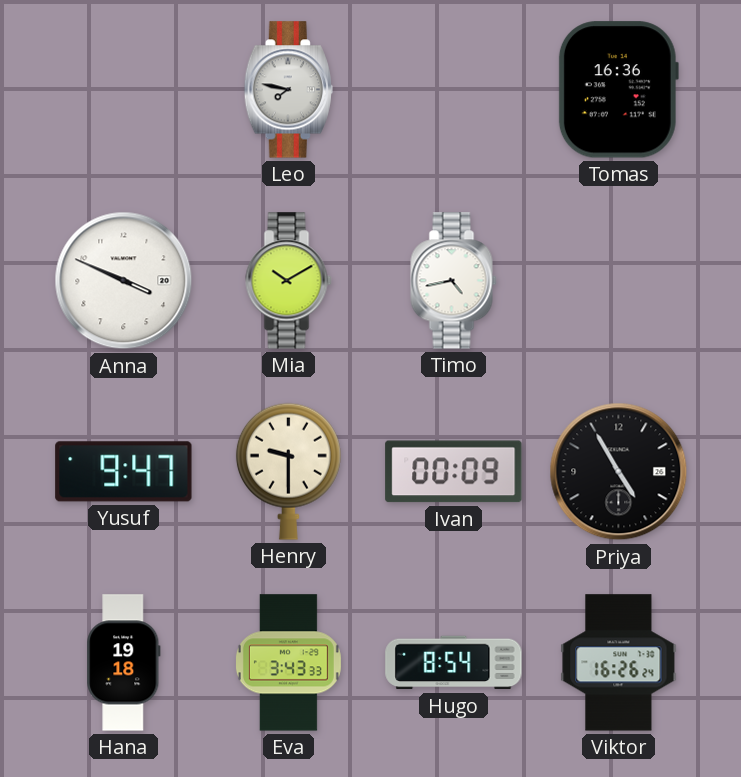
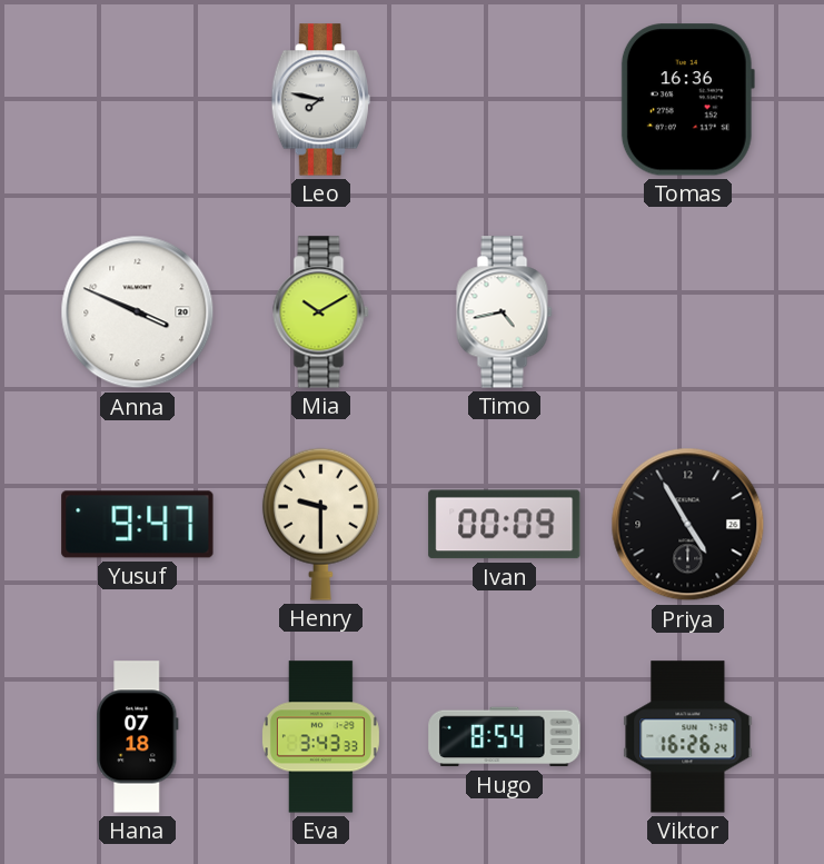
Hana: 19:18 -> 07:18
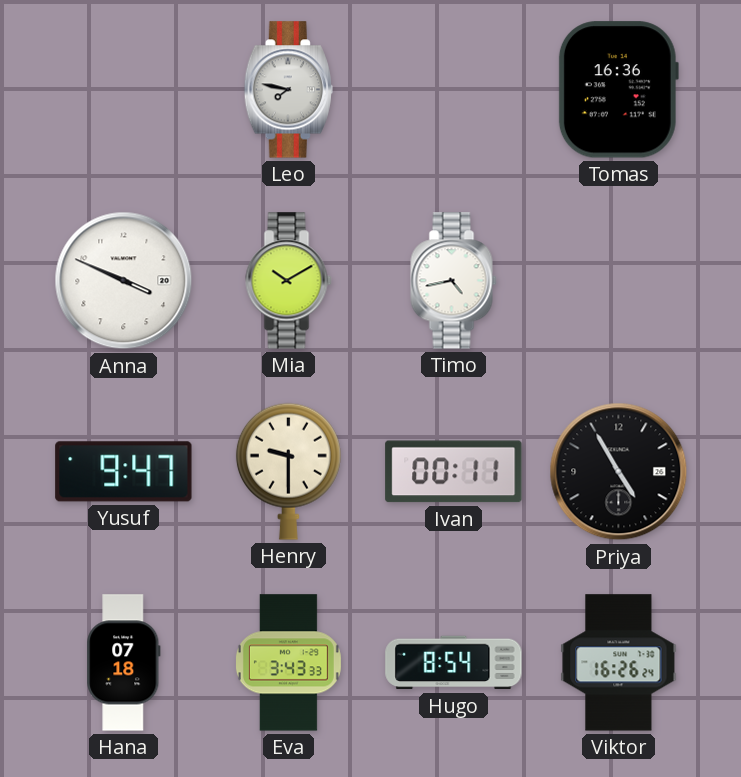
Ivan: 00:09 -> 00:11
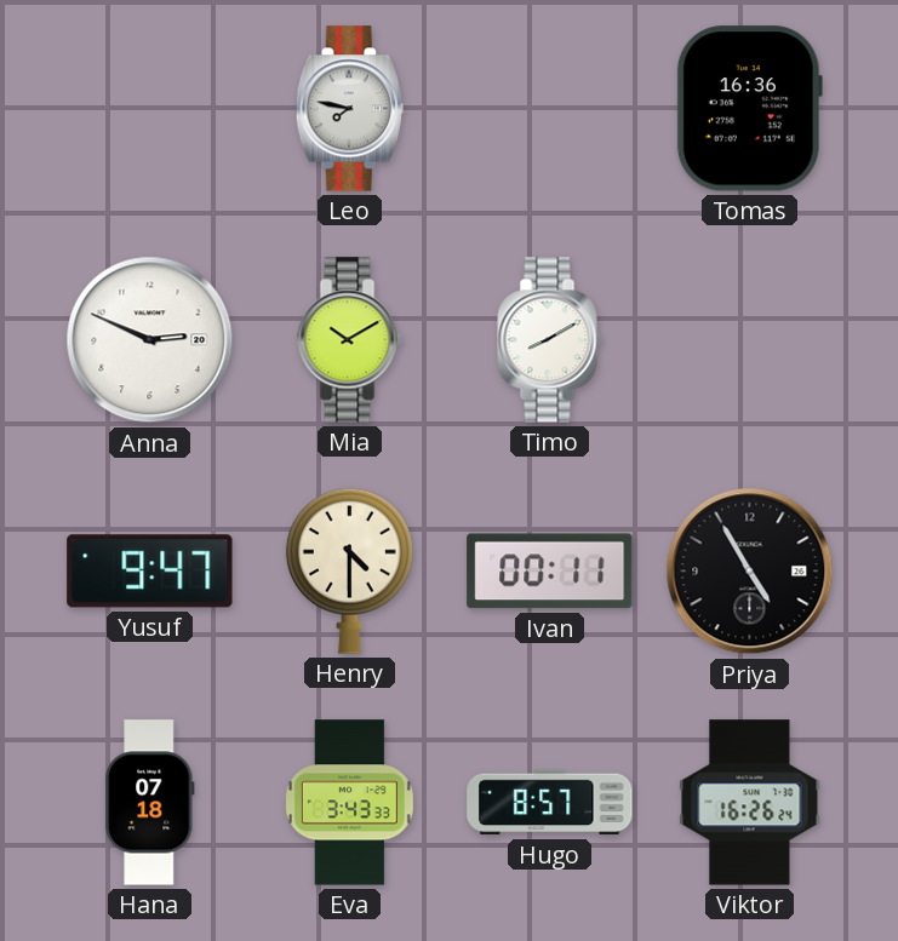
Anna: 3:49 -> 2:49
Timo: 4:43 -> 8:10
Henry: 9:30 -> 4:30
Hugo: 8:54 -> 8:57
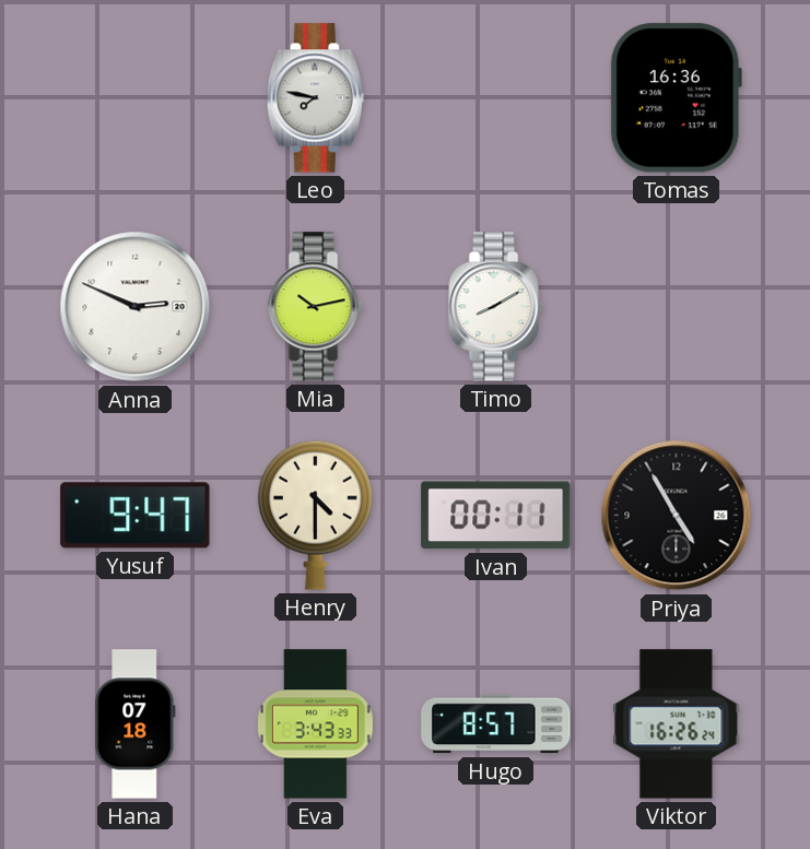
Mia: 10:10 -> 10:13
